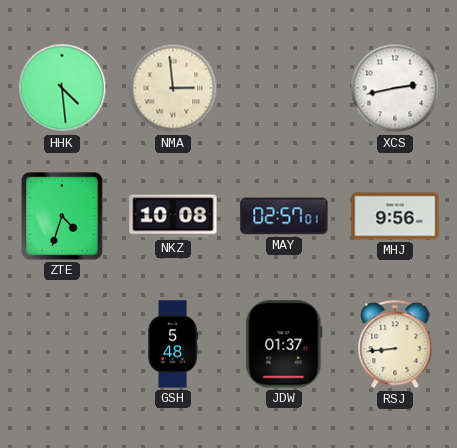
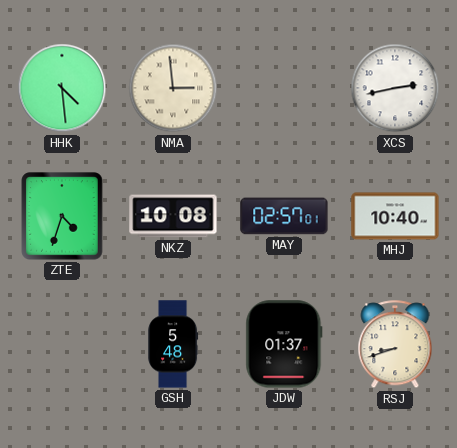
MHJ: 9:56 -> 10:40
RSJ: 8:44 -> 8:42
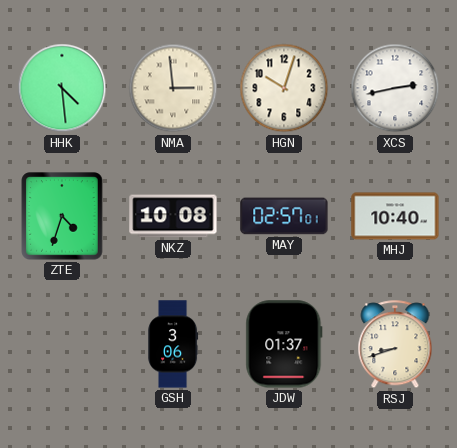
HGN: none -> 10:03
GSH: 5:48 -> 3:06
